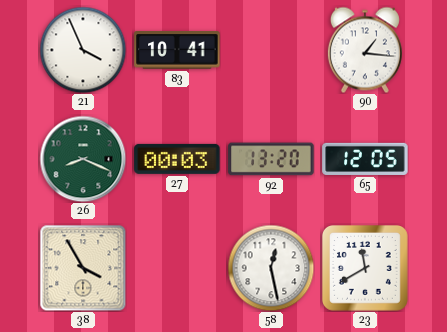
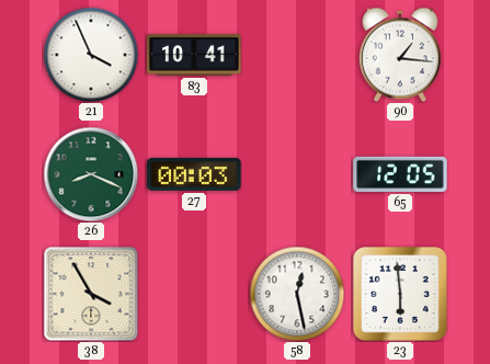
92: 13:20 -> none
23: 11:40 -> 5:59
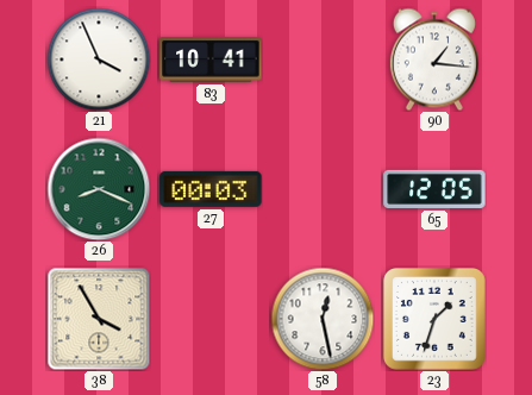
23: 5:59 -> 1:33
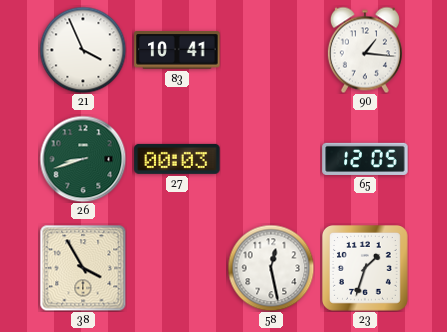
26: 8:19 -> 8:42
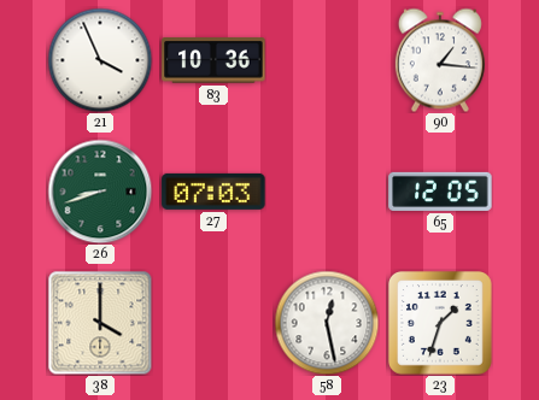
83: 10:41 -> 10:36
27: 00:03 -> 07:03
38: 3:55 -> 4:00
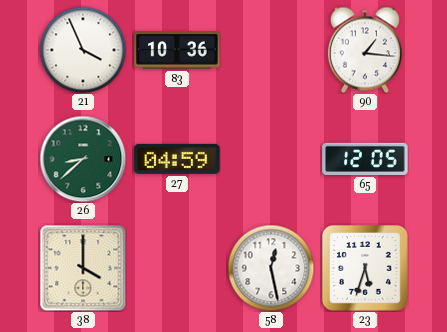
26: 8:42 -> 8:38
27: 07:03 -> 04:59
23: 1:33 -> 5:33
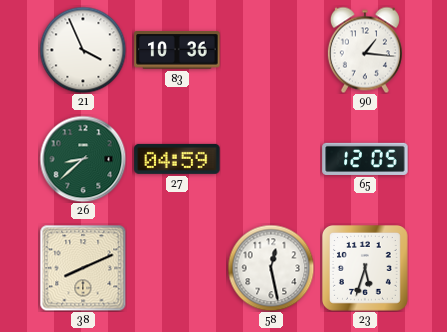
38: 4:00 -> 8:11
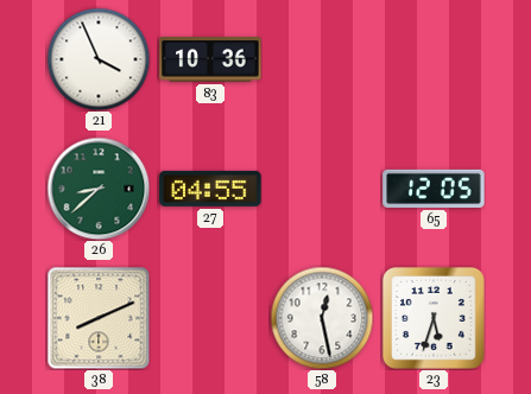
90: 1:16 -> none
27: 04:59 -> 04:55
